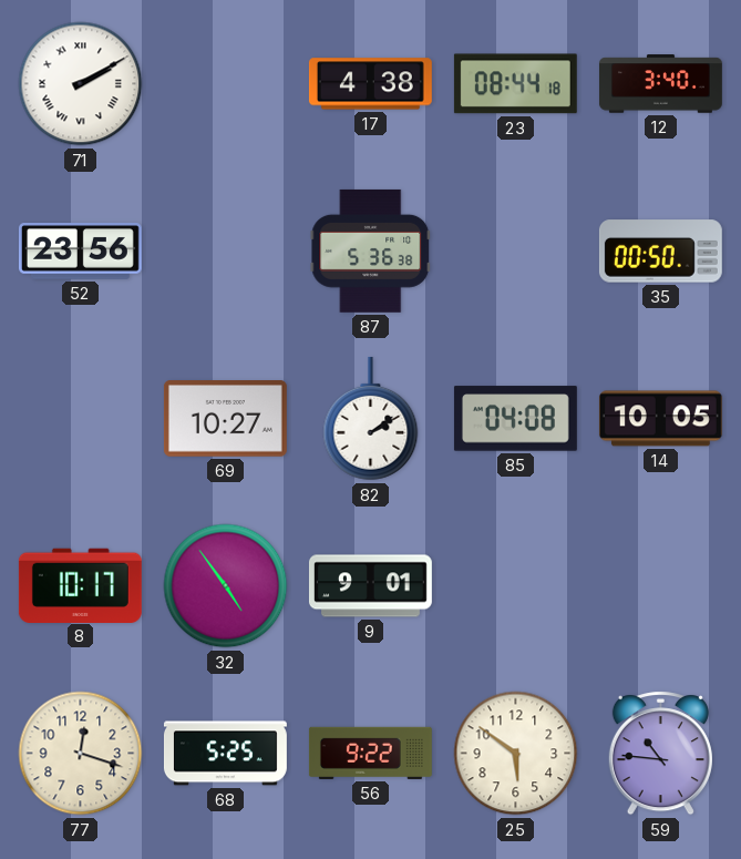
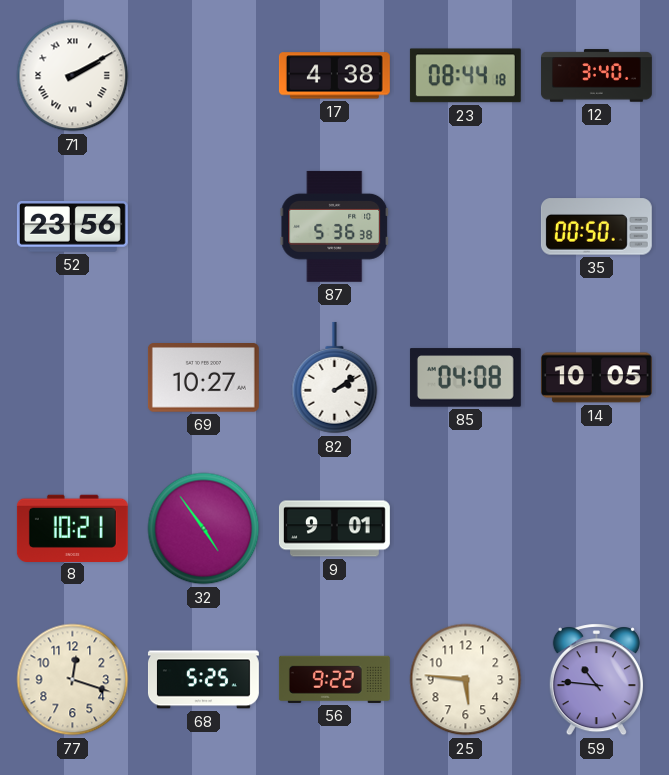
8: 10:17 -> 10:21
25: 5:51 -> 5:46
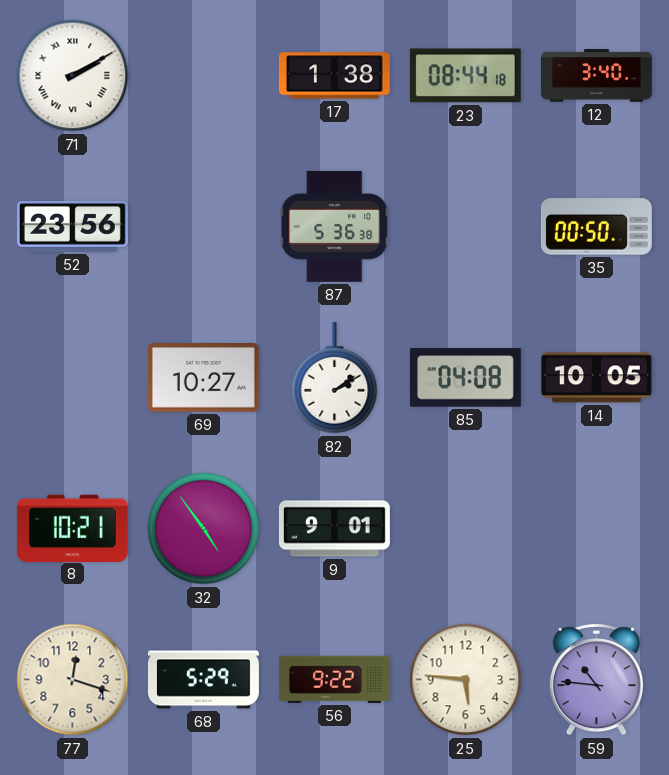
17: 4:38 -> 1:38
68: 5:25 -> 5:29
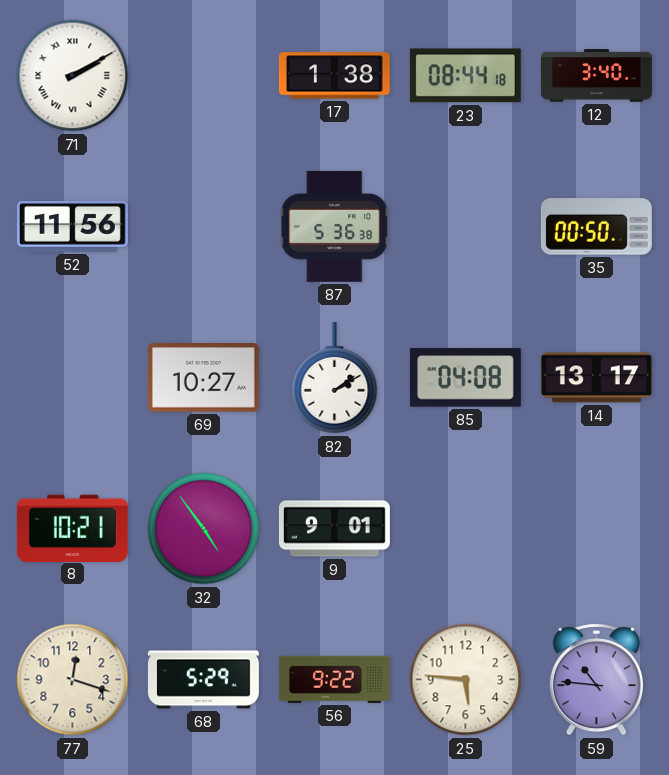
52: 23:56 -> 11:56
14: 10:05 -> 13:17
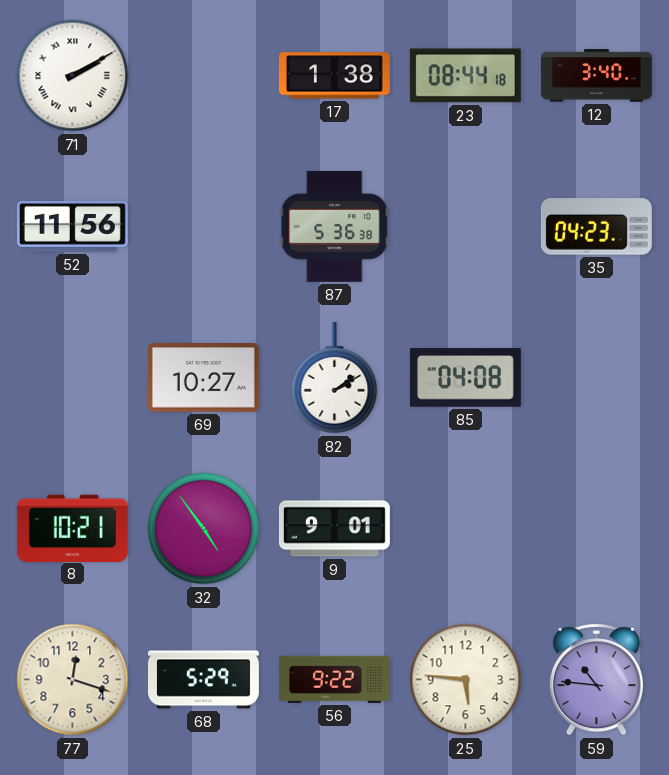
35: 00:50 -> 04:23
14: 13:17 -> none
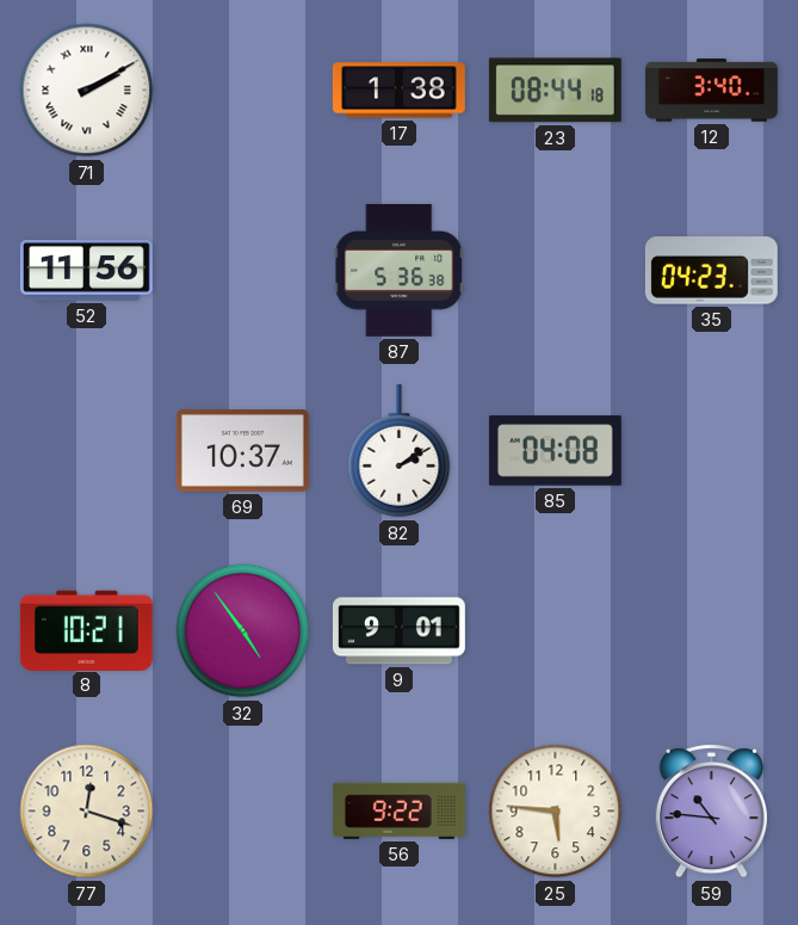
69: 10:27 -> 10:37
68: 5:29 -> none
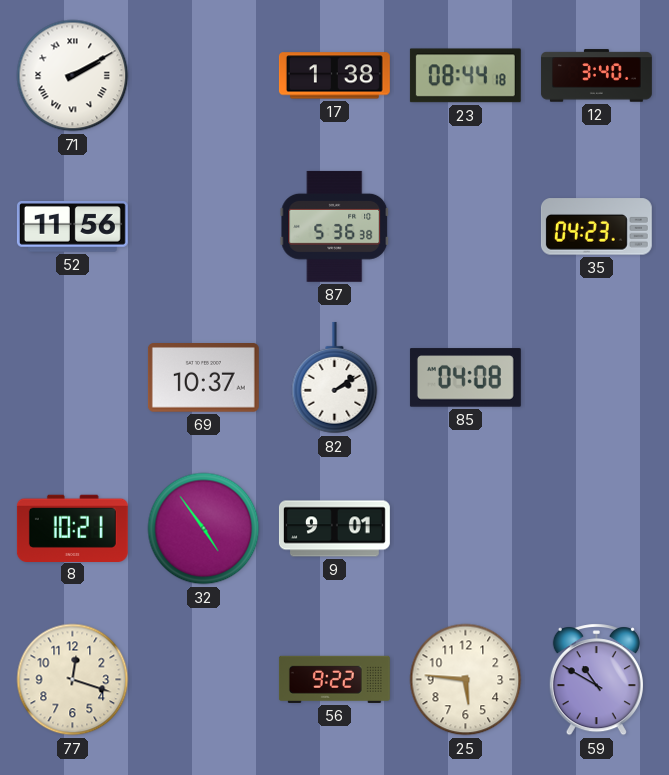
59: 10:46 -> 10:50
